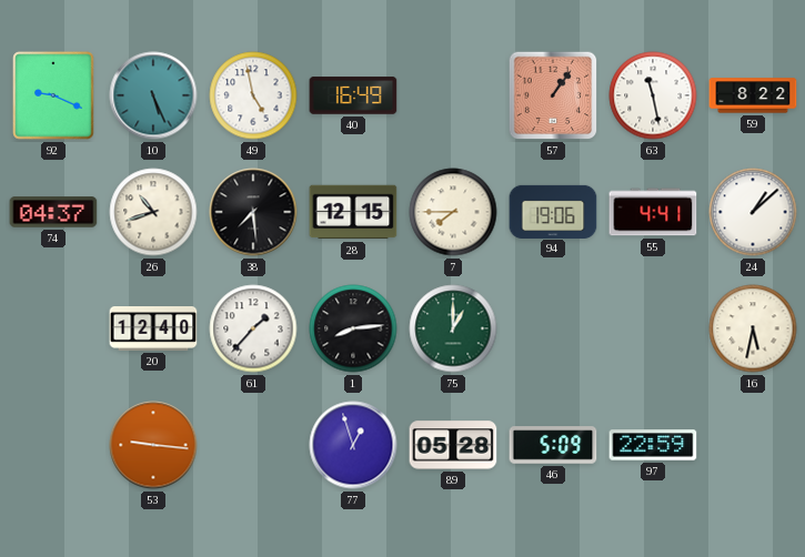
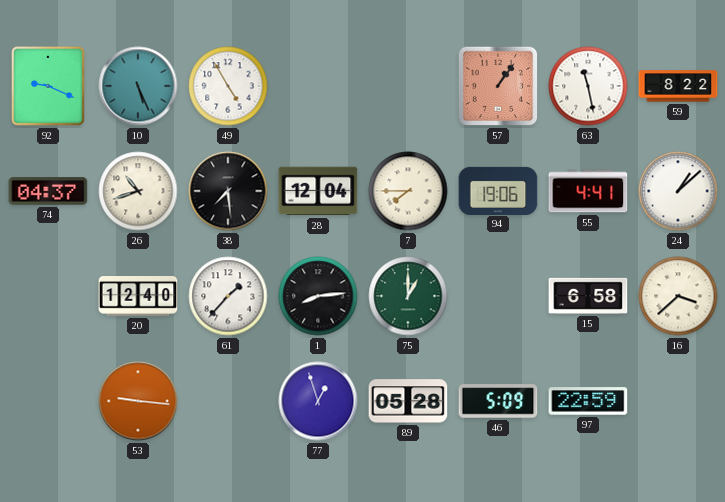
49: 4:58 -> 4:55
40: 16:49 -> none
28: 12:15 -> 12:04
15: none -> 6:58
16: 5:32 -> 3:38
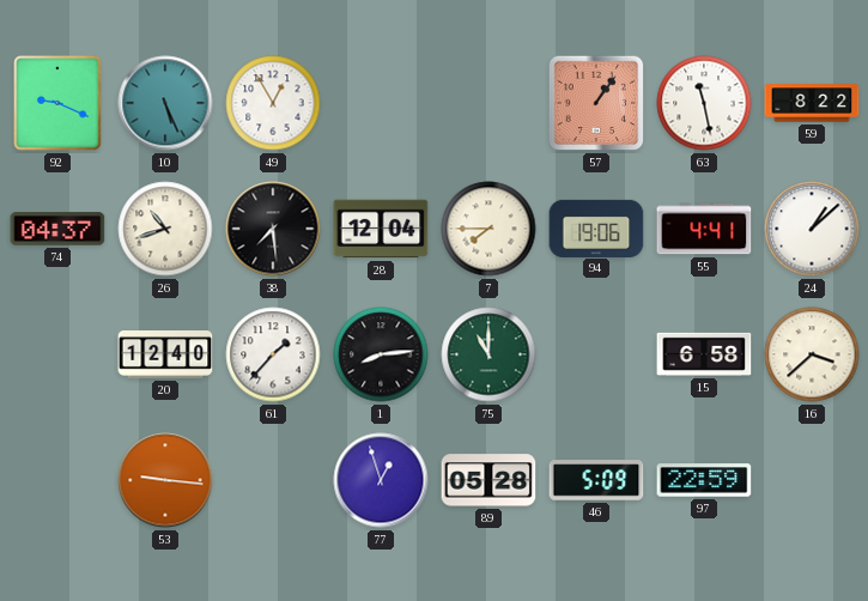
49: 4:55 -> 12:55
75: 1:00 -> 11:00
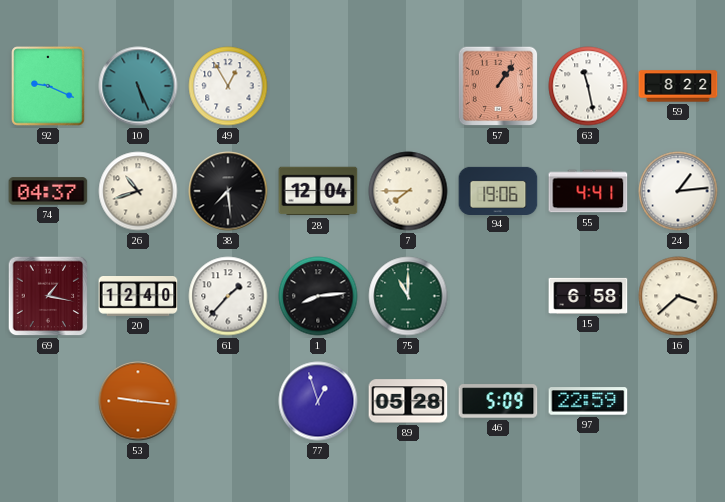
24: 1:08 -> 1:14
69: none -> 1:17
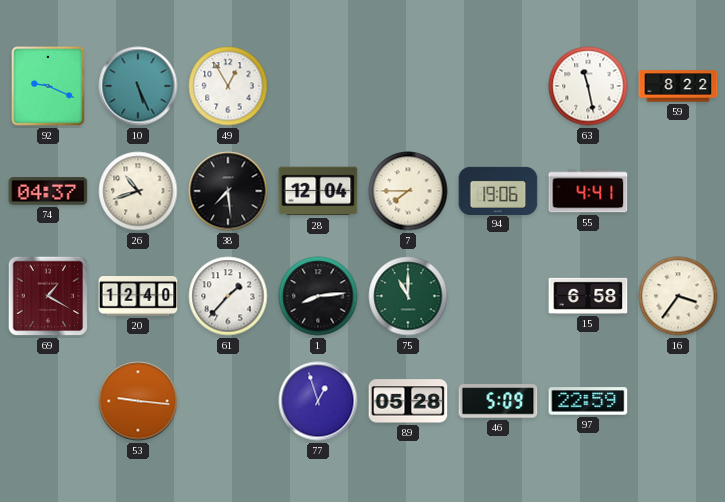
57: 1:06 -> none
24: 1:14 -> none
69: 1:17 -> 1:20
16: 3:38 -> 3:36
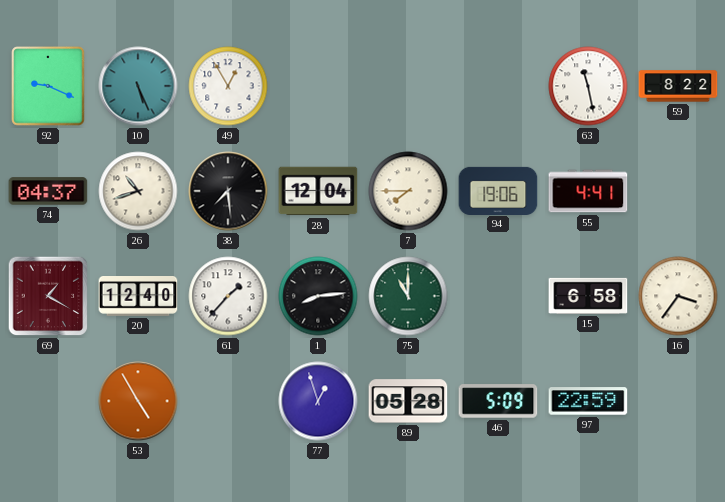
53: 9:16 -> 4:55
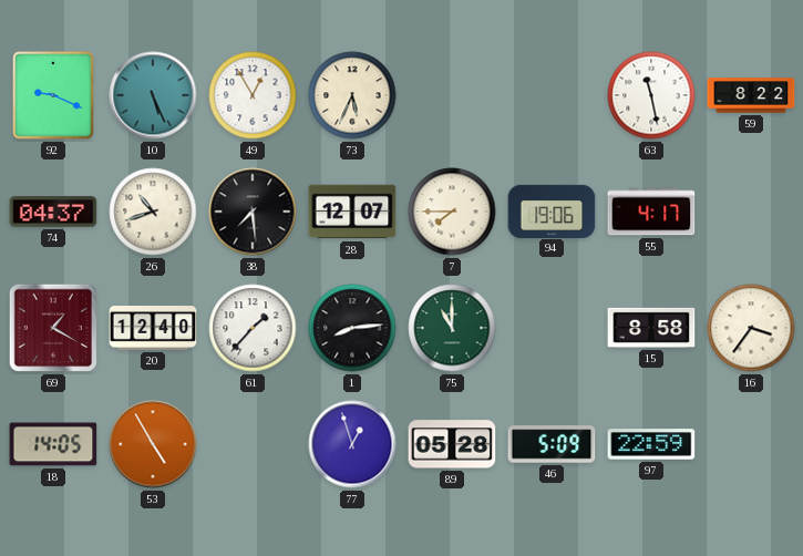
73: none -> 5:34
28: 12:04 -> 12:07
55: 4:41 -> 4:17
15: 6:58 -> 8:58
18: none -> 14:05
